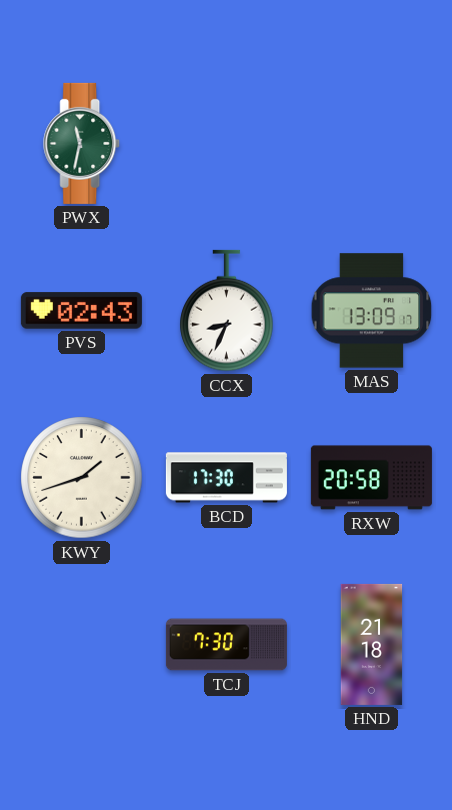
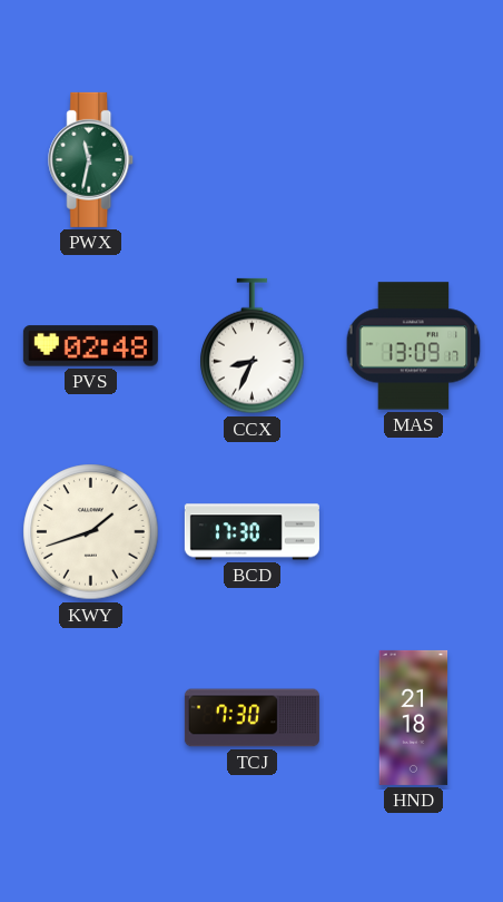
PVS: 02:43 -> 02:48
RXW: 20:58 -> none
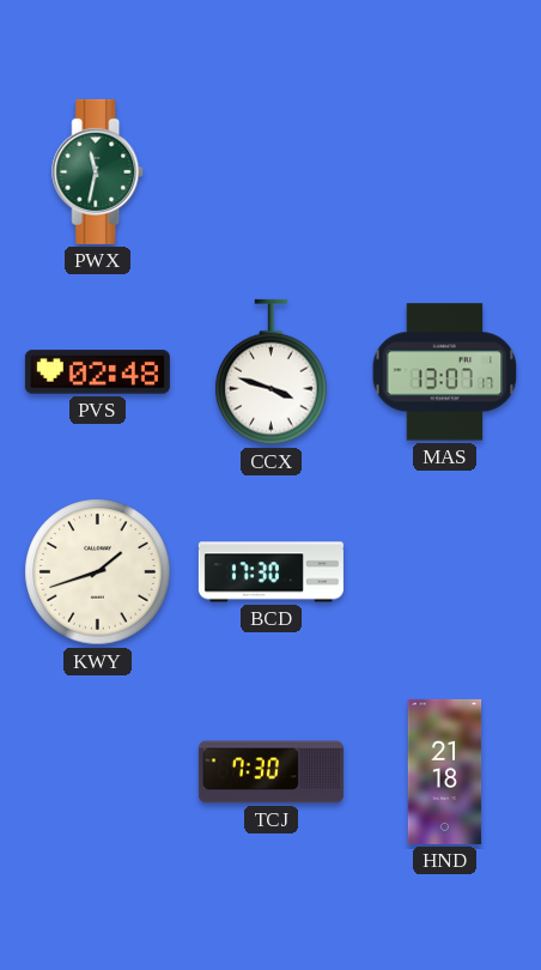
CCX: 8:34 -> 3:48
MAS: 13:09 -> 13:07
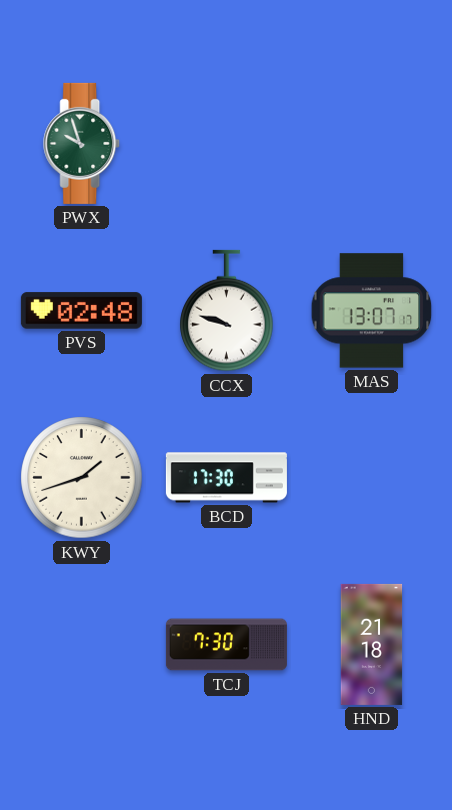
PWX: 11:32 -> 9:57
CCX: 3:48 -> 9:48
